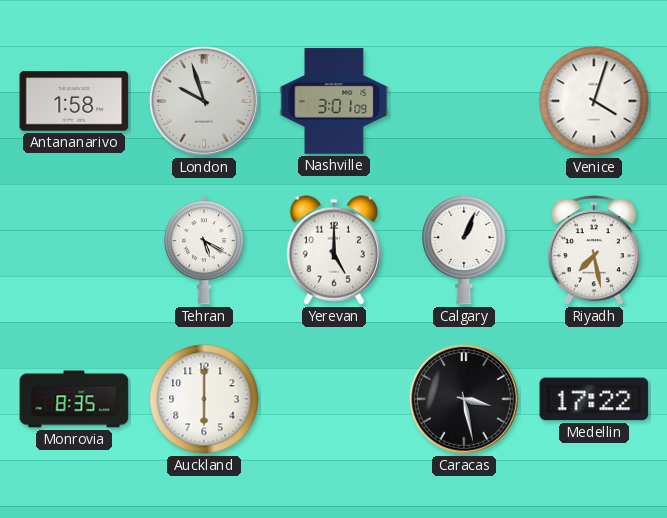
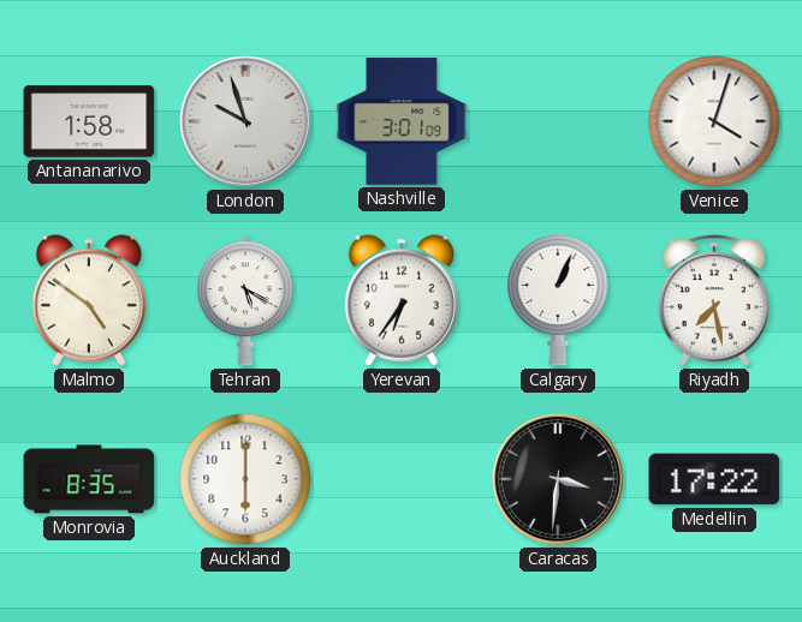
Malmo: none -> 4:51
Yerevan: 5:00 -> 6:36
Caracas: 3:28 -> 3:31
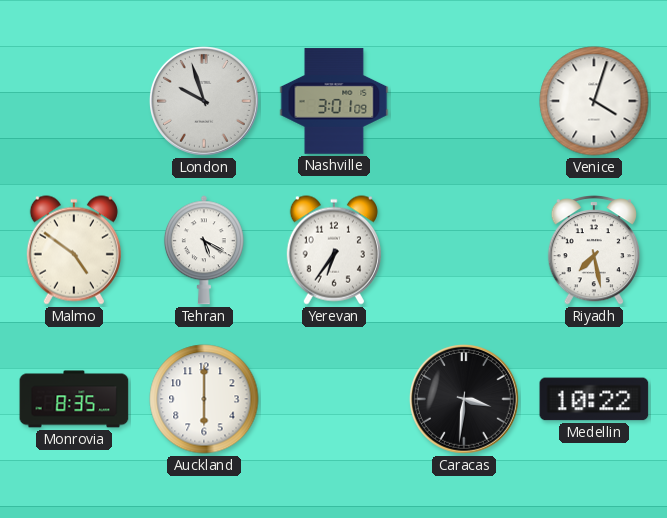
Antananarivo: 1:58 -> none
Calgary: 1:04 -> none
Medellin: 17:22 -> 10:22
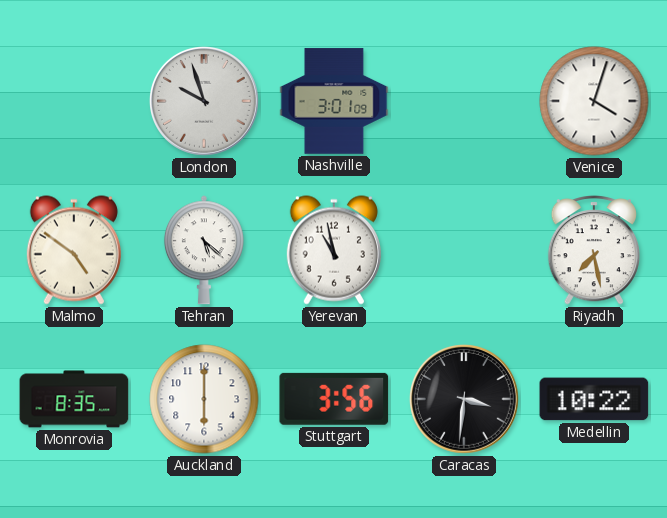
Tehran: 5:20 -> 5:22
Yerevan: 6:36 -> 10:58
Stuttgart: none -> 3:56
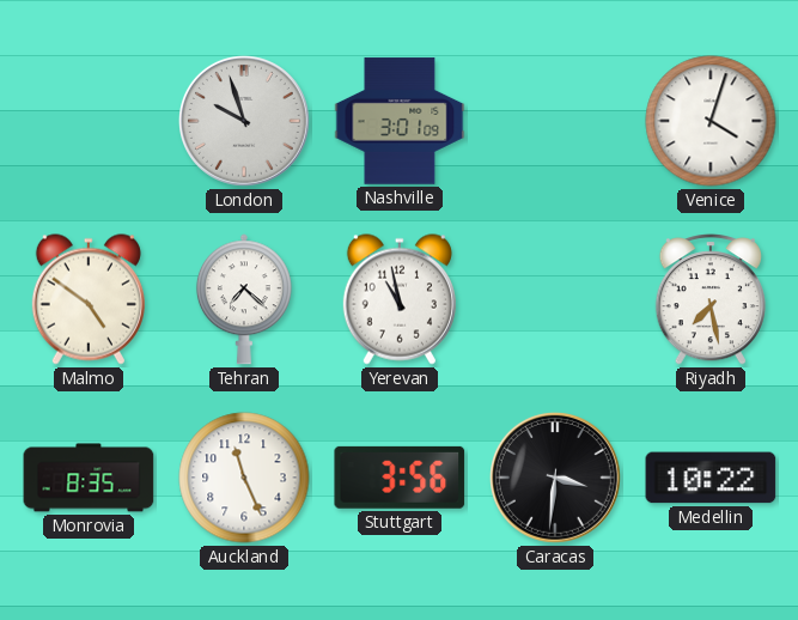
Tehran: 5:22 -> 7:22
Auckland: 6:00 -> 11:26
